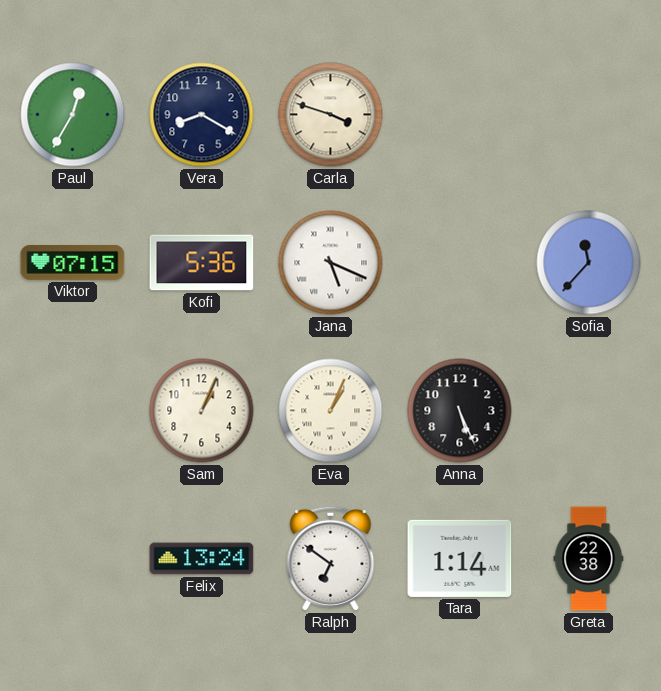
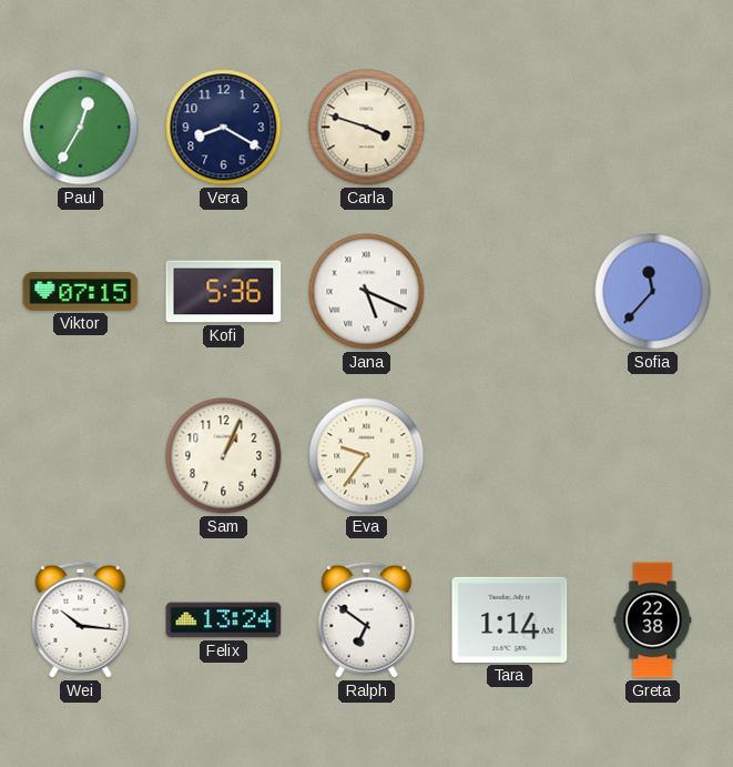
Eva: 1:04 -> 9:36
Anna: 5:26 -> none
Wei: none -> 10:16
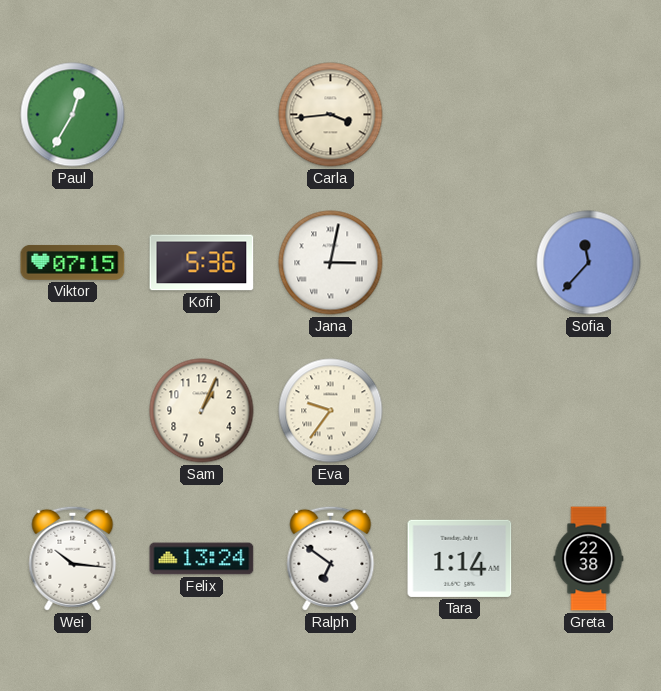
Vera: 8:20 -> none
Carla: 3:48 -> 3:44
Jana: 5:19 -> 3:02
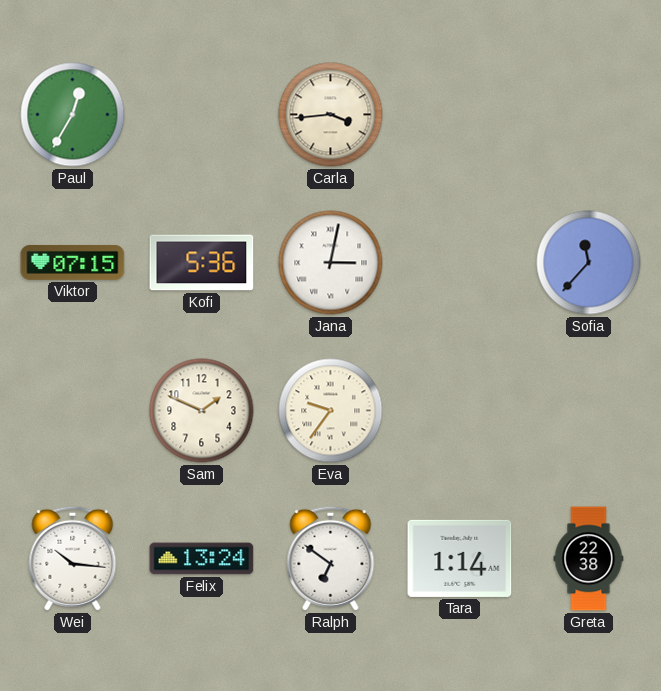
Sam: 1:04 -> 1:49
